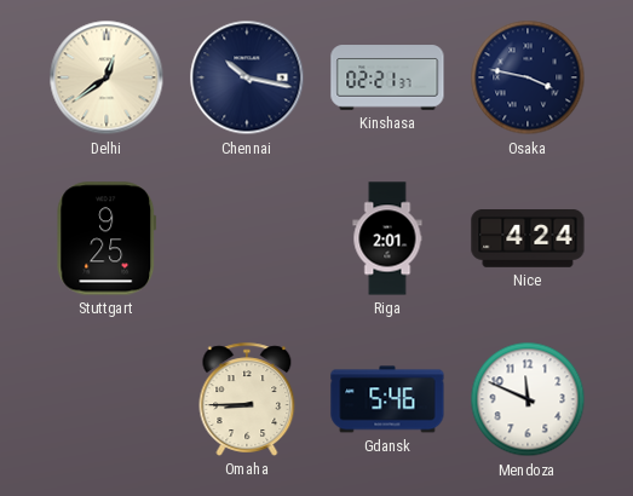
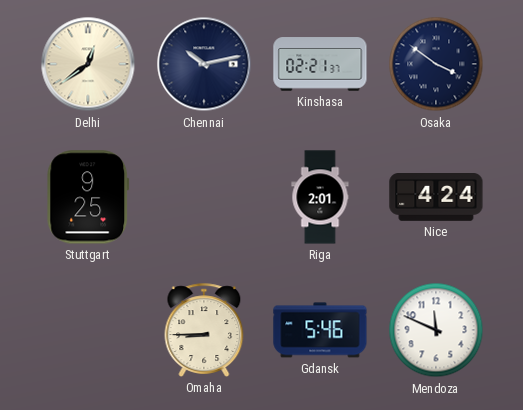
Chennai: 10:17 -> 10:13
Osaka: 3:47 -> 3:51
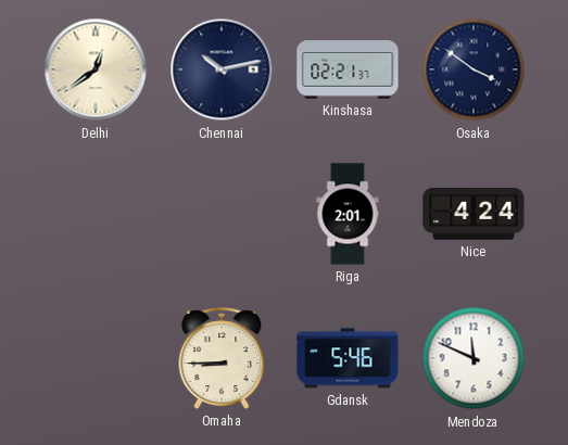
Stuttgart: 9:25 -> none
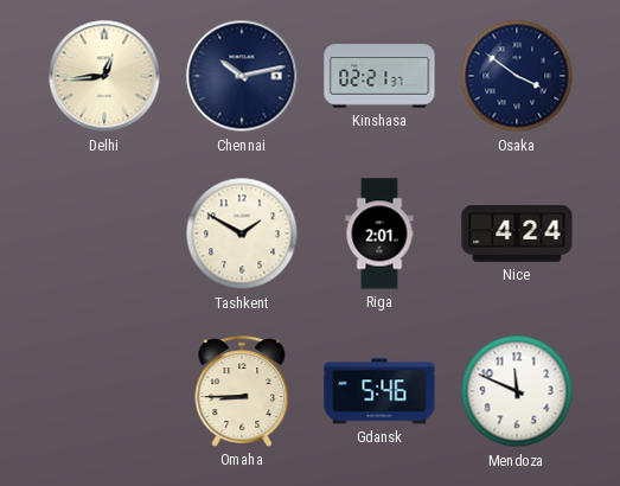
Delhi: 12:39 -> 12:44
Tashkent: none -> 1:50
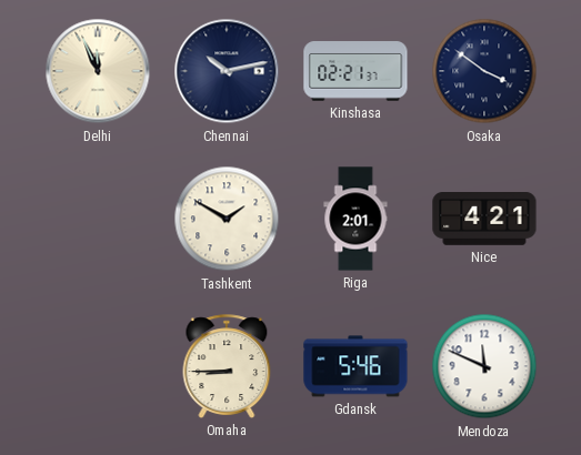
Delhi: 12:44 -> 11:56
Nice: 4:24 -> 4:21
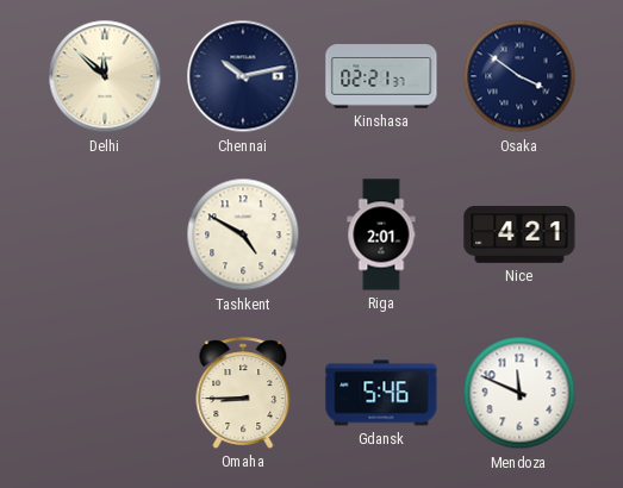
Delhi: 11:56 -> 11:52
Tashkent: 1:50 -> 4:50
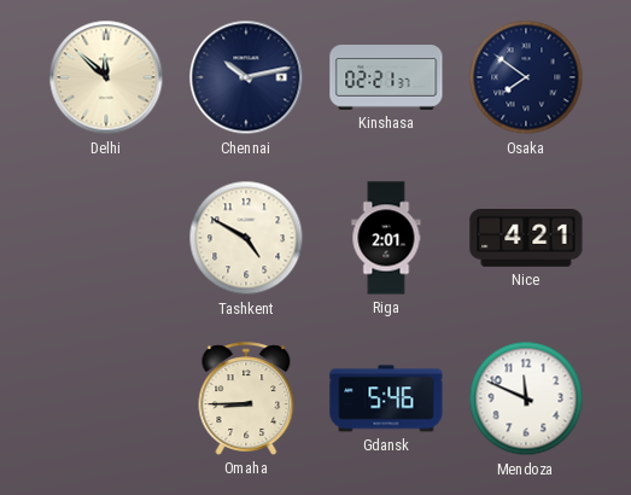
Osaka: 3:51 -> 7:51
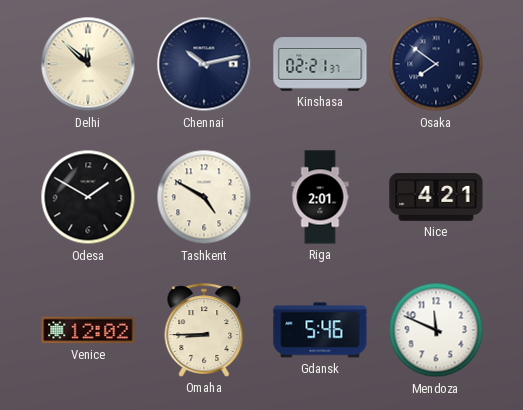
Odesa: none -> 1:50
Venice: none -> 12:02
